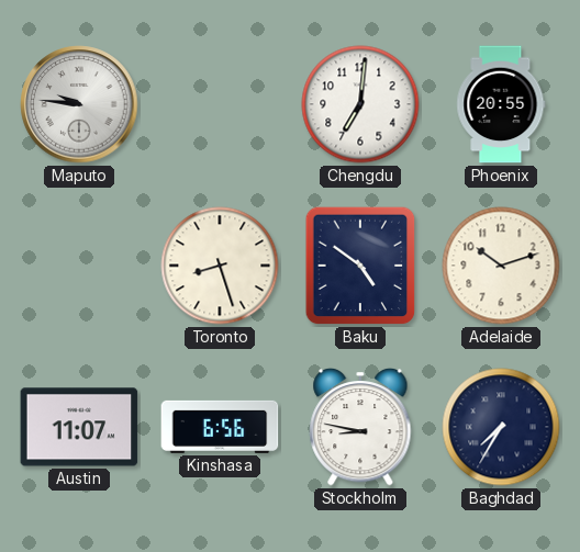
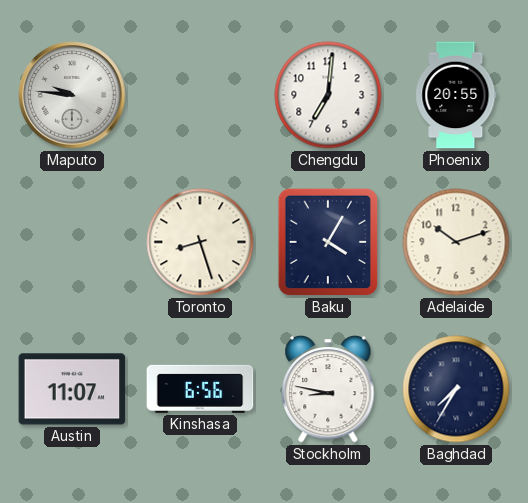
Baku: 4:51 -> 4:05
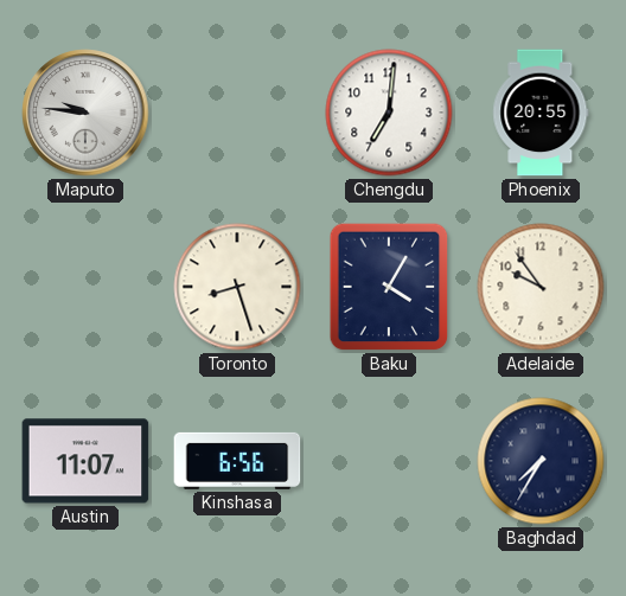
Adelaide: 10:12 -> 9:54
Stockholm: 8:47 -> none
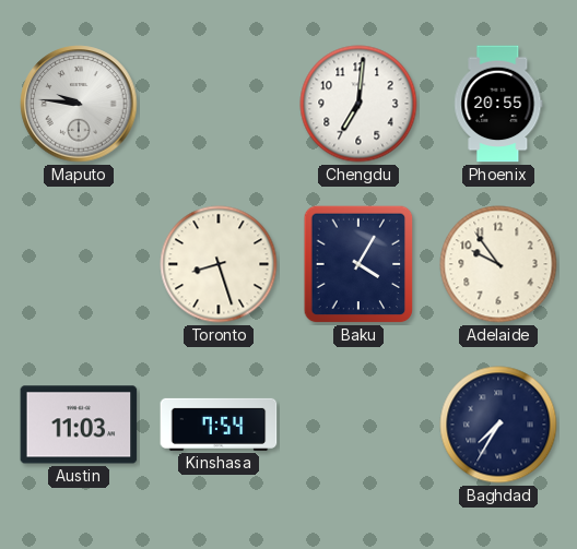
Austin: 11:07 -> 11:03
Kinshasa: 6:56 -> 7:54
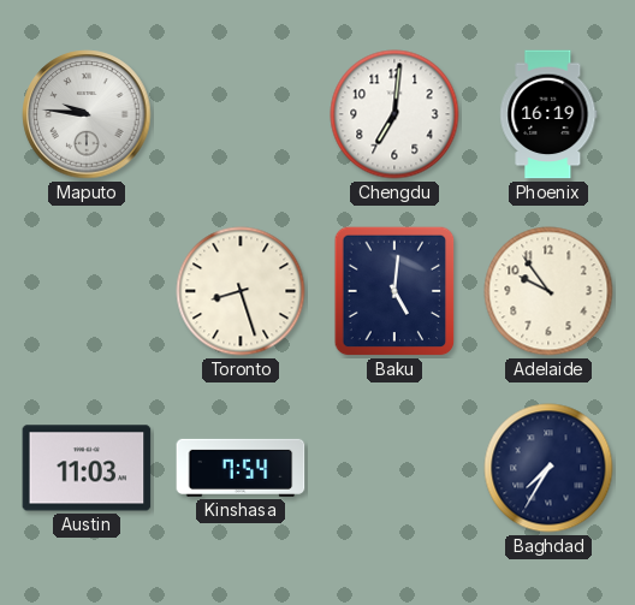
Phoenix: 20:55 -> 16:19
Baku: 4:05 -> 5:01
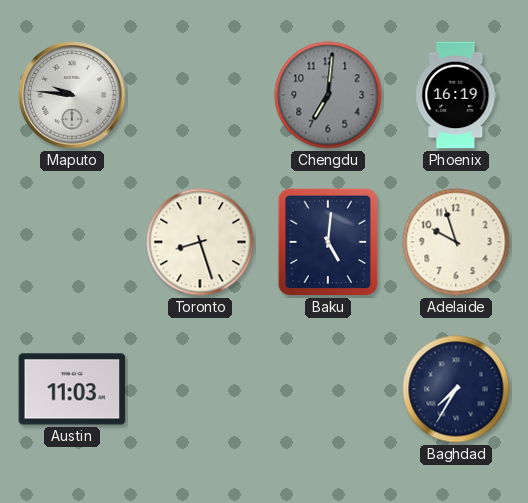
Chengdu dial: white -> grey
Adelaide: 9:54 -> 9:57
Kinshasa: 7:54 -> none
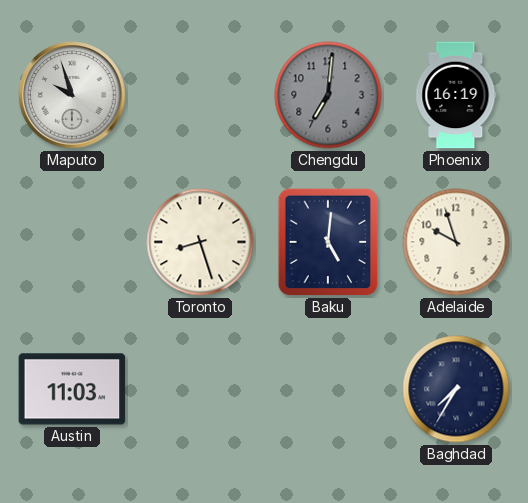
Maputo: 9:46 -> 9:57
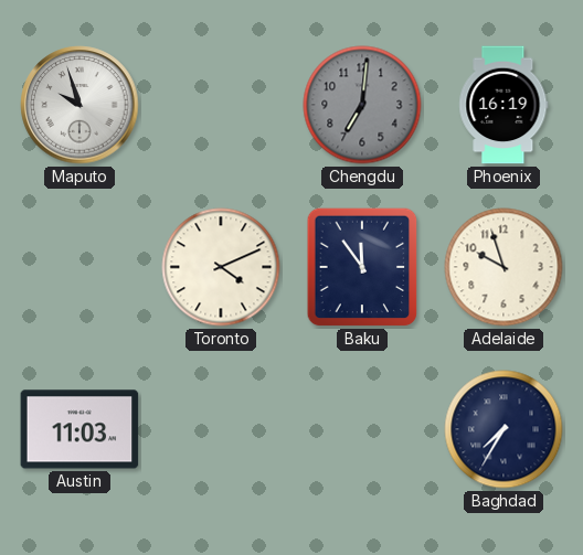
Toronto: 8:27 -> 4:11
Baku: 5:01 -> 11:54
